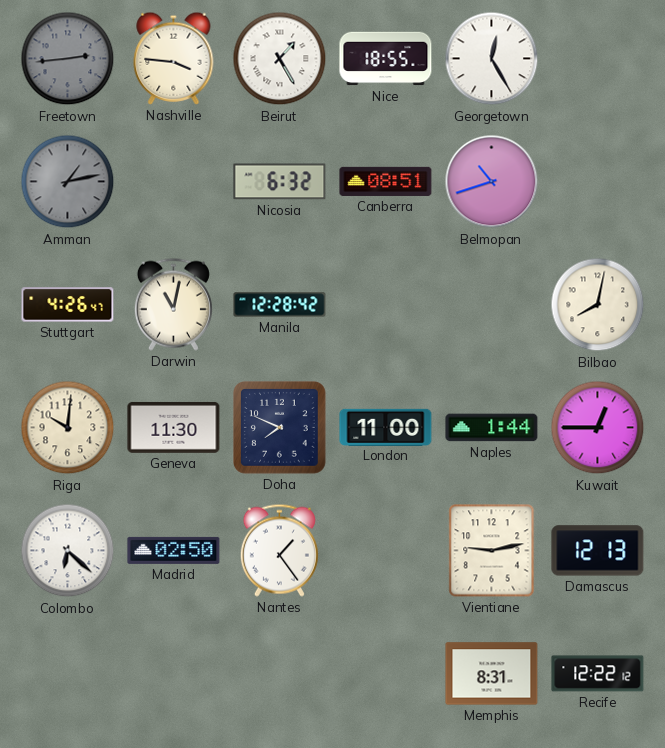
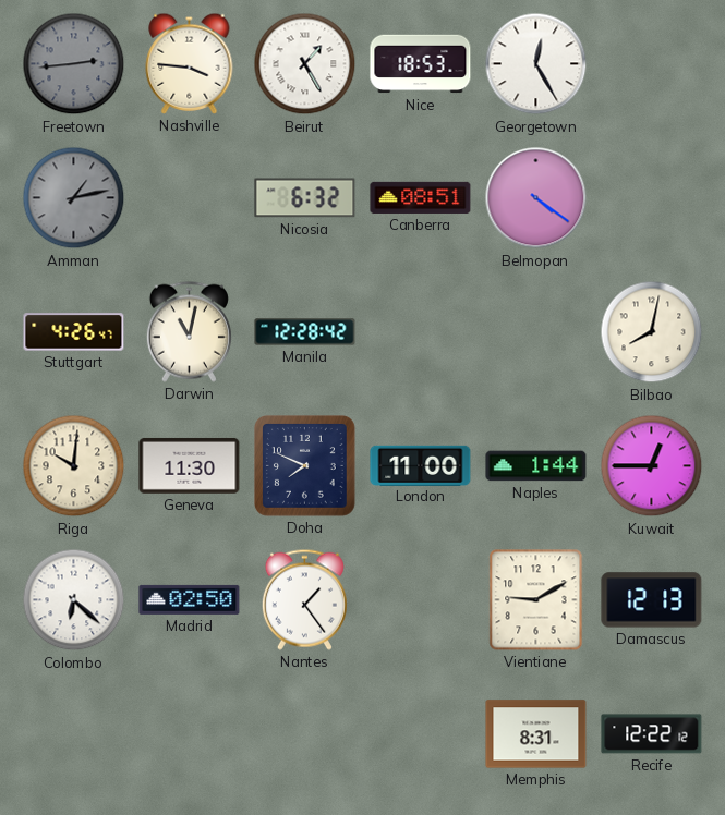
Nice: 18:55 -> 18:53
Belmopan: 10:42 -> 4:21
Vientiane: 9:13 -> 9:10
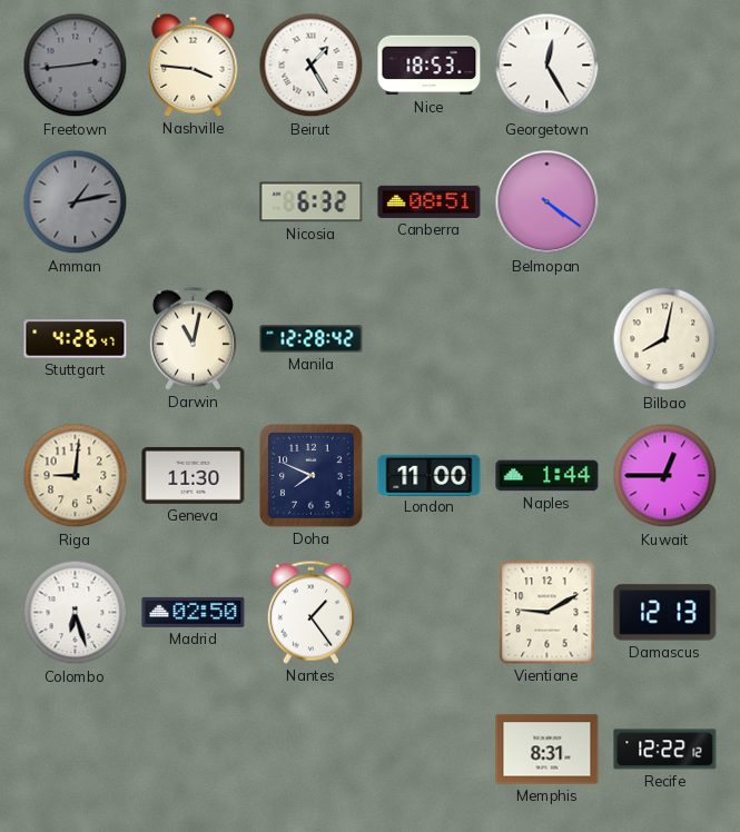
Riga: 10:01 -> 9:01
Colombo: 6:22 -> 6:27
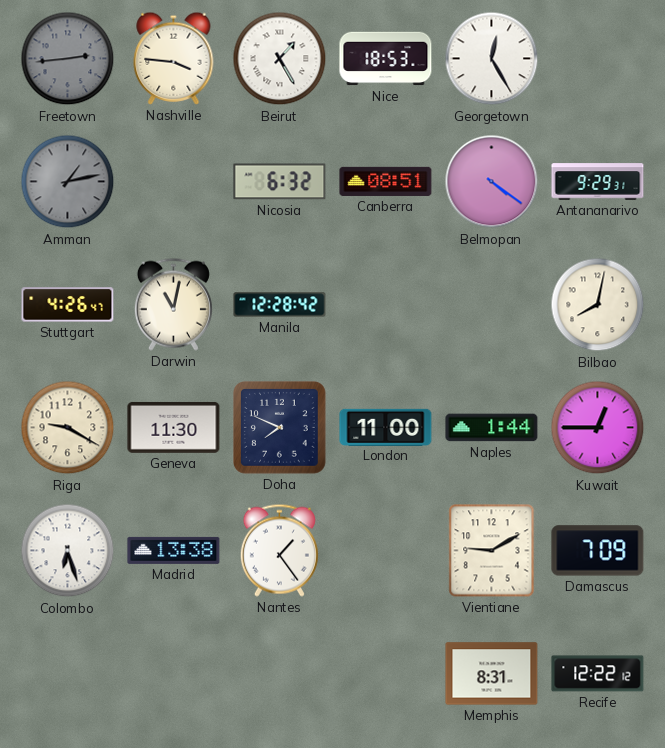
Antananarivo: none -> 9:29
Riga: 9:01 -> 9:20
Madrid: 02:50 -> 13:38
Damascus: 12:13 -> 7:09
